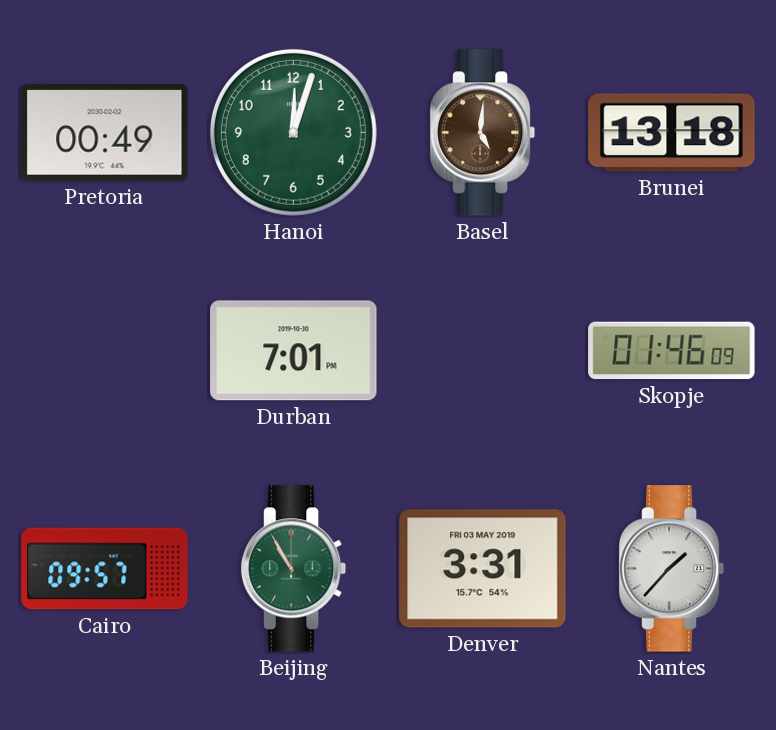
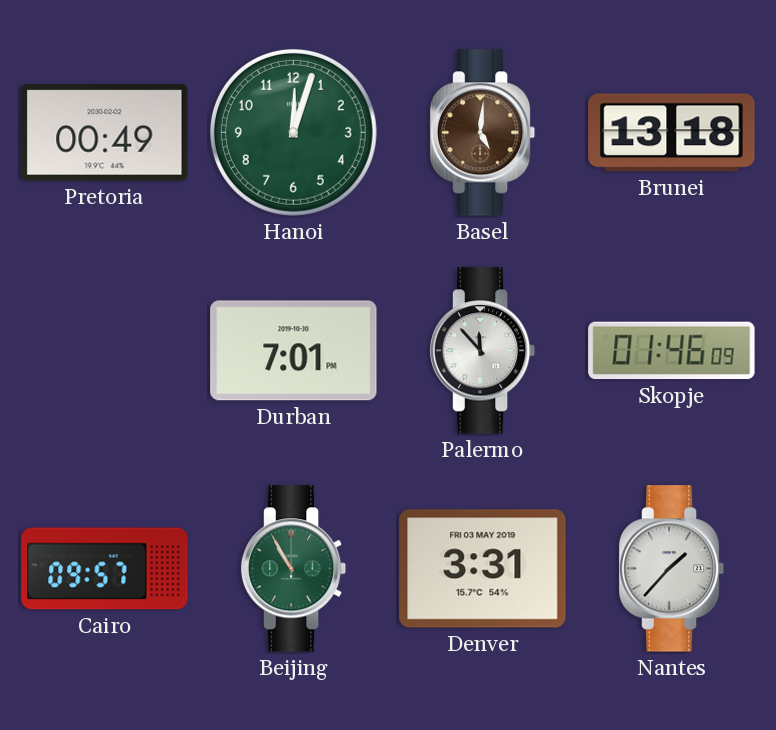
Palermo: none -> 11:53
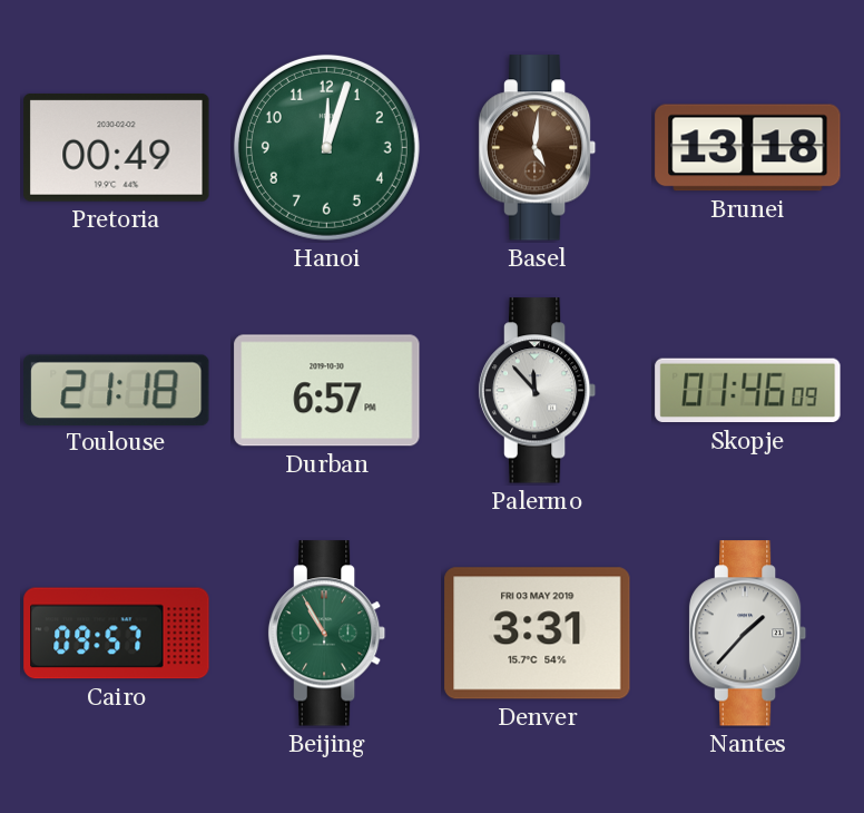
Toulouse: none -> 21:18
Durban: 7:01 -> 6:57
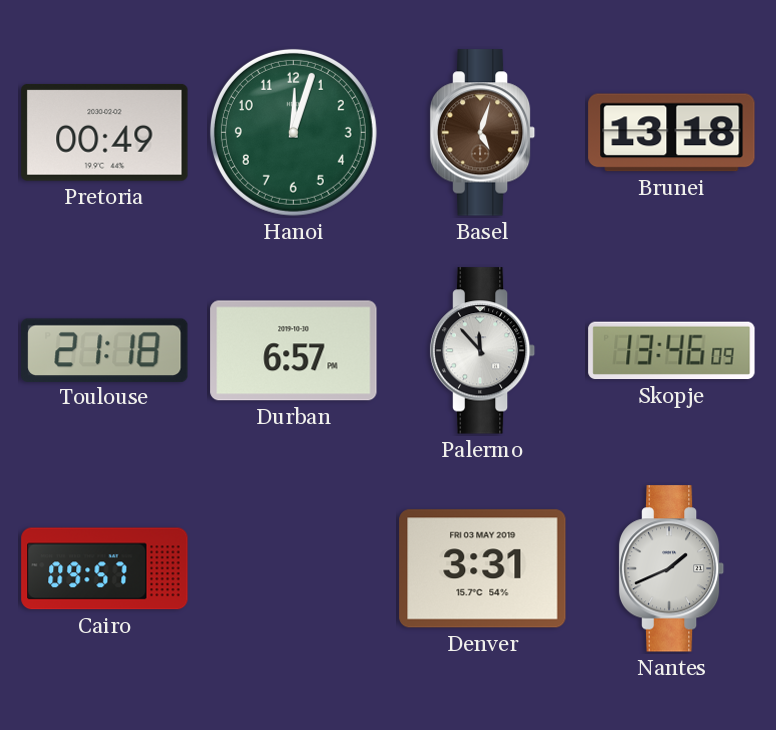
Basel: 5:01 -> 5:03
Skopje: 01:46 -> 13:46
Beijing: 10:55 -> none
Nantes: 1:37 -> 1:41
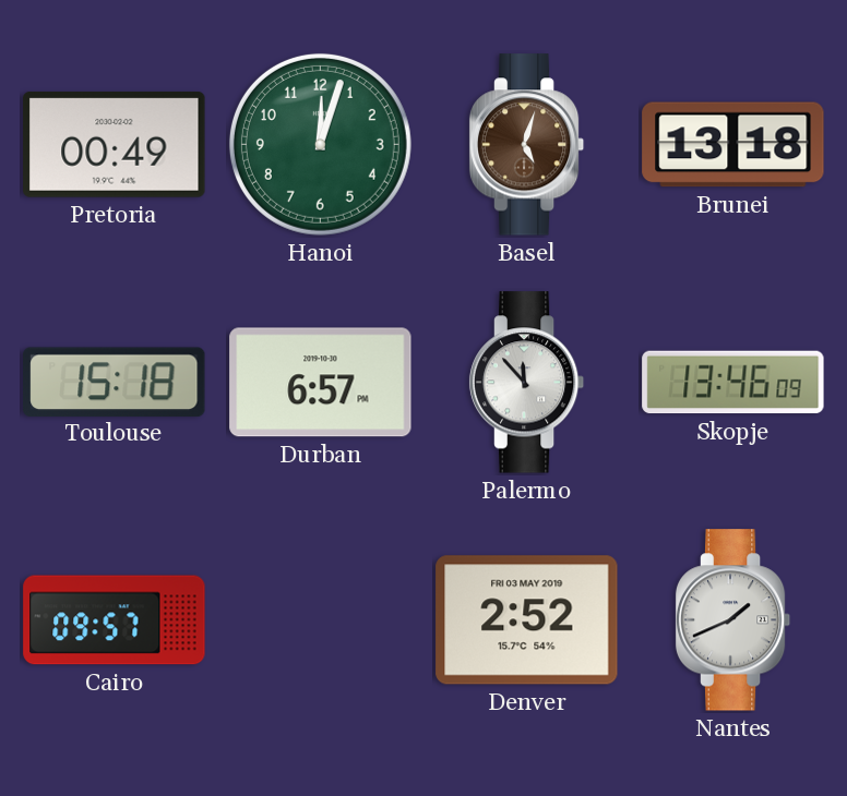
Toulouse: 21:18 -> 15:18
Denver: 3:31 -> 2:52
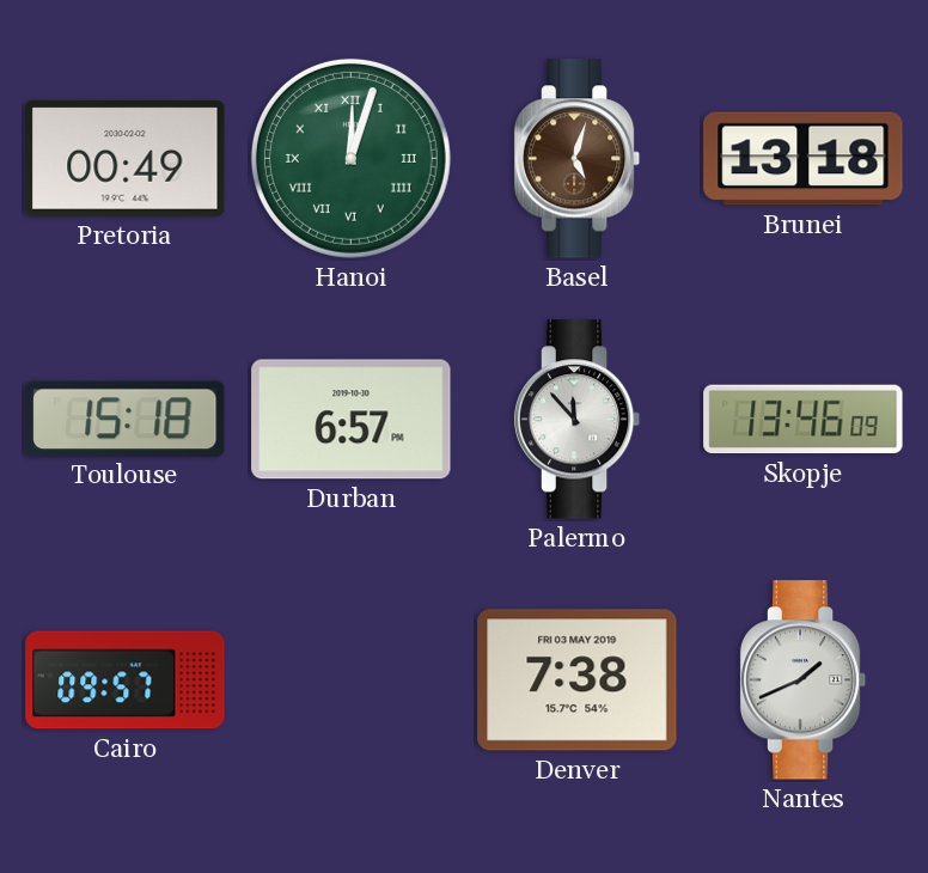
Hanoi numerals: Arabic -> Roman
Denver: 2:52 -> 7:38
